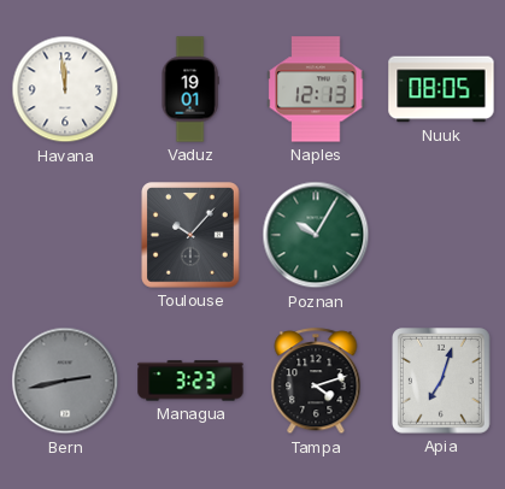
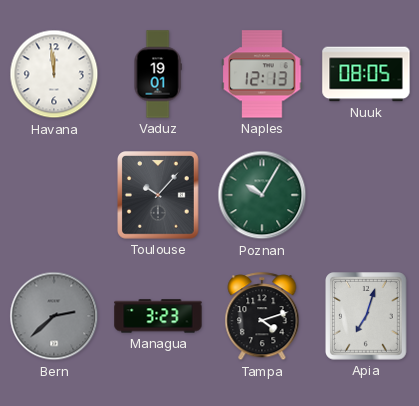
Bern: 2:43 -> 2:38
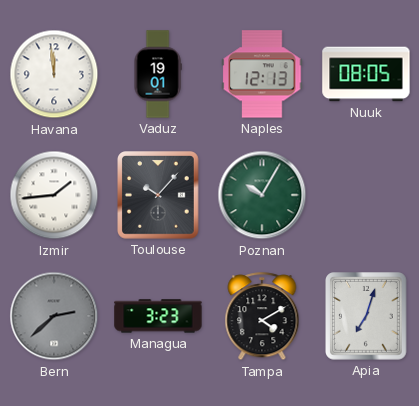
Izmir: none -> 1:44
Tampa: 4:12 -> 4:10
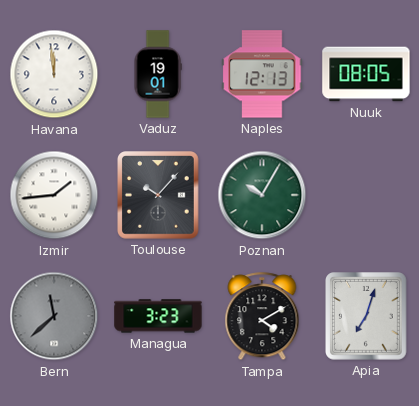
Bern: 2:38 -> 11:38
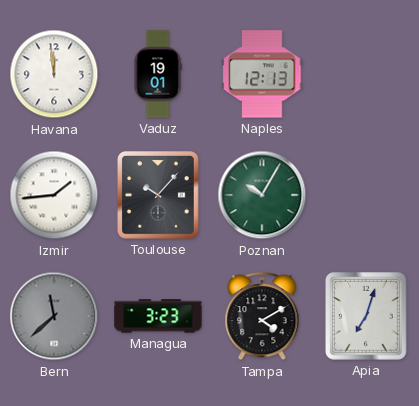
Nuuk: 08:05 -> none
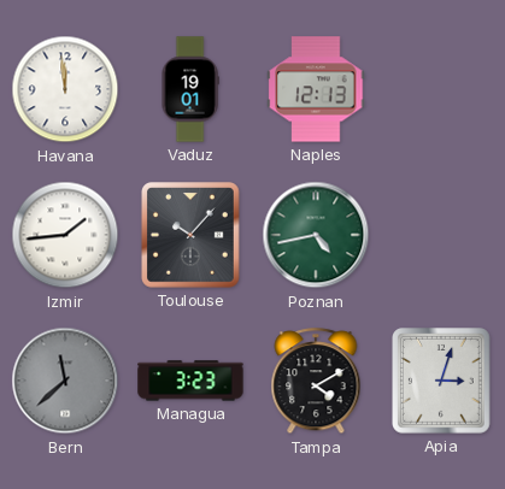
Poznan: 10:05 -> 4:43
Apia: 7:03 -> 3:03
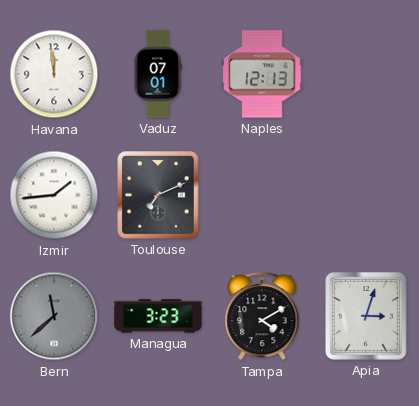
Vaduz: 19:01 -> 07:01
Toulouse: 10:07 -> 7:11
Poznan: 4:43 -> none
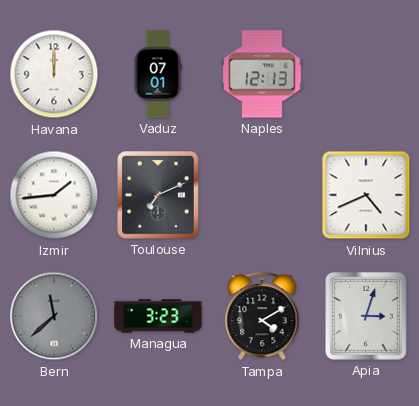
Havana: 11:59 -> 12:00
Vilnius: none -> 4:41
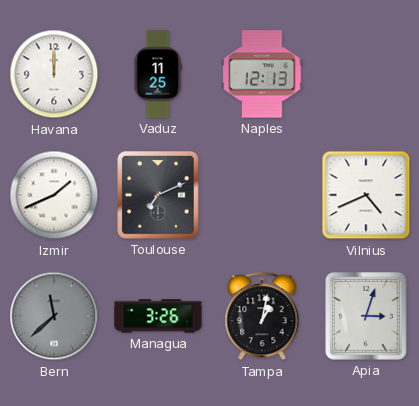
Vaduz: 07:01 -> 11:25
Izmir: 1:44 -> 1:41
Managua: 3:23 -> 3:26
Tampa: 4:10 -> 1:02
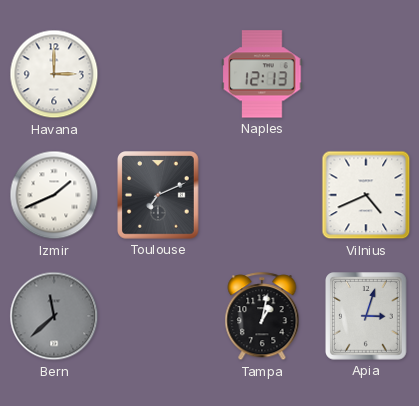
Havana: 12:00 -> 3:00
Vaduz: 11:25 -> none
Managua: 3:26 -> none
